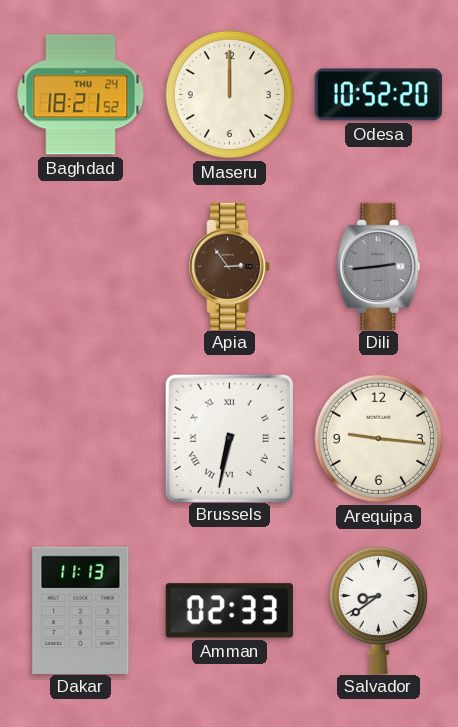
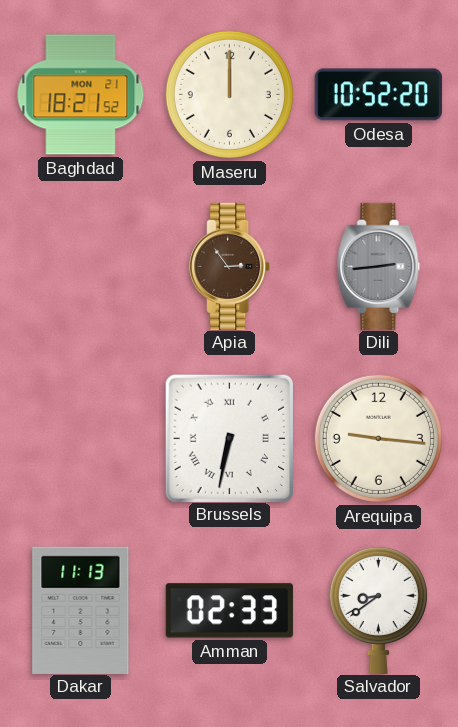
Baghdad date: THU 24 -> MON 21
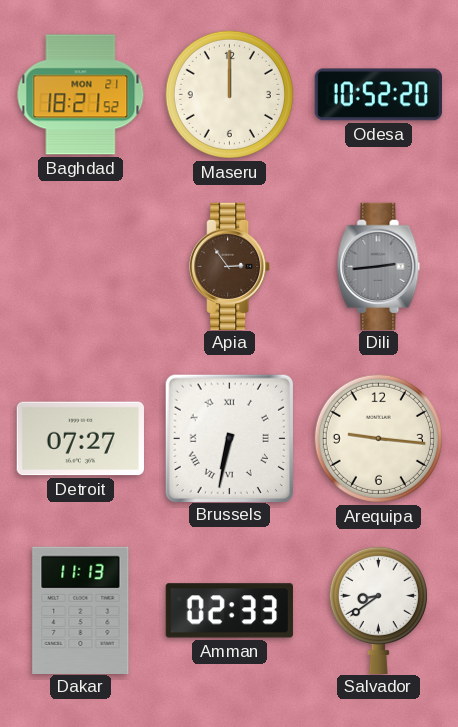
Detroit: none -> 07:27
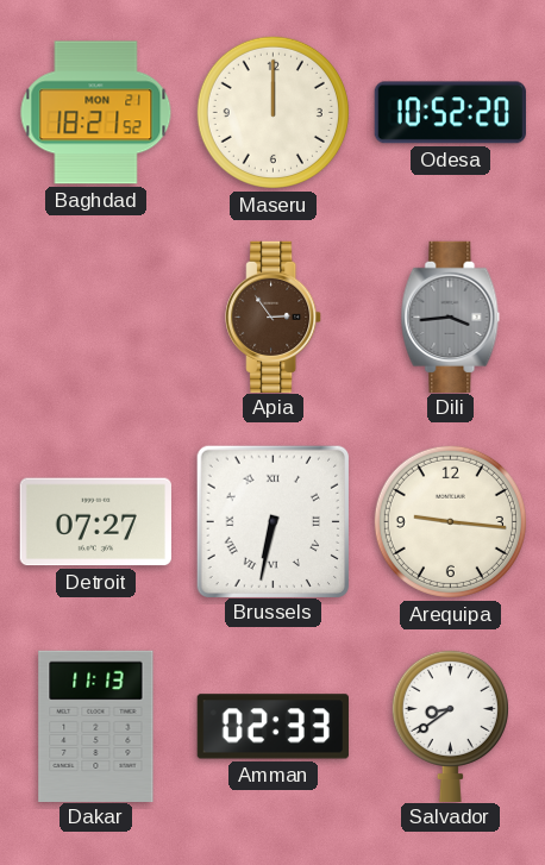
Dili: 2:44 -> 3:44
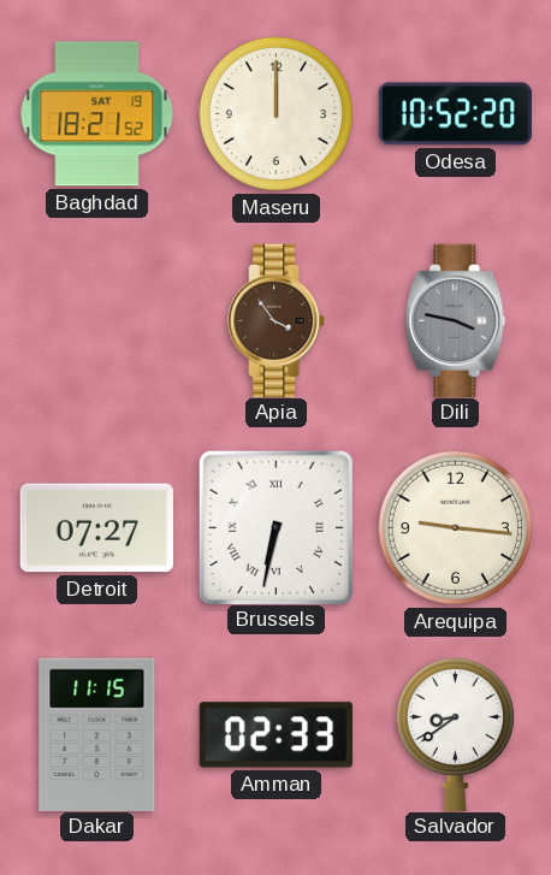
Baghdad date: MON 21 -> SAT 19
Apia: 2:54 -> 3:54
Dili: 3:44 -> 3:47
Dakar: 11:13 -> 11:15
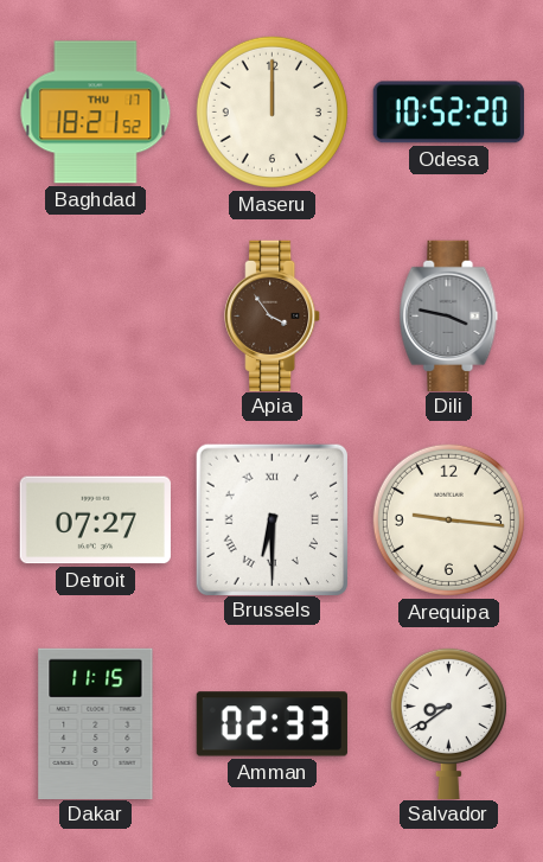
Baghdad date: SAT 19 -> THU 17
Brussels: 6:32 -> 6:30
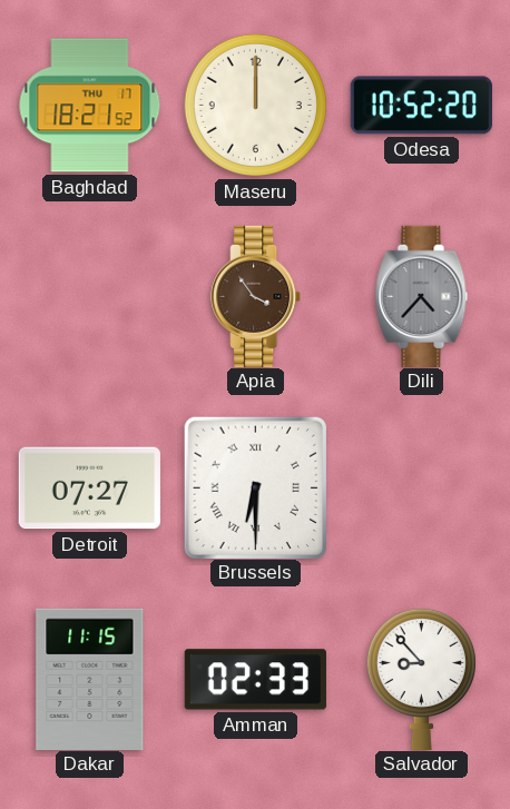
Dili: 3:47 -> 4:37
Arequipa: 9:16 -> none
Salvador: 8:39 -> 8:53
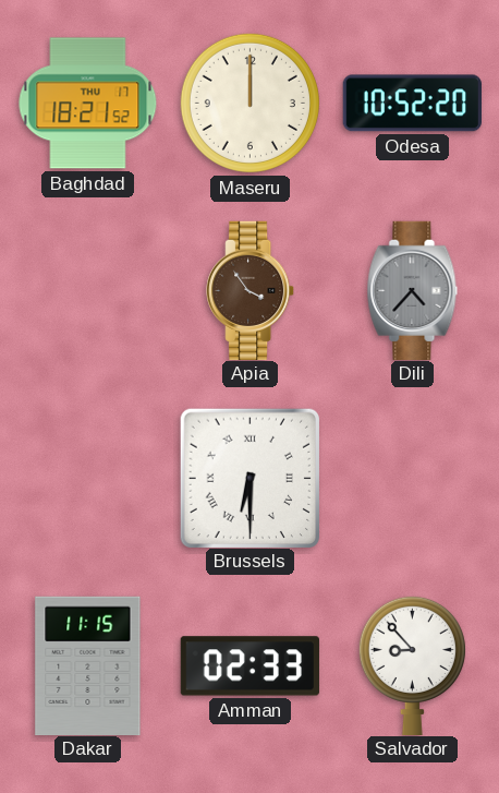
Detroit: 07:27 -> none
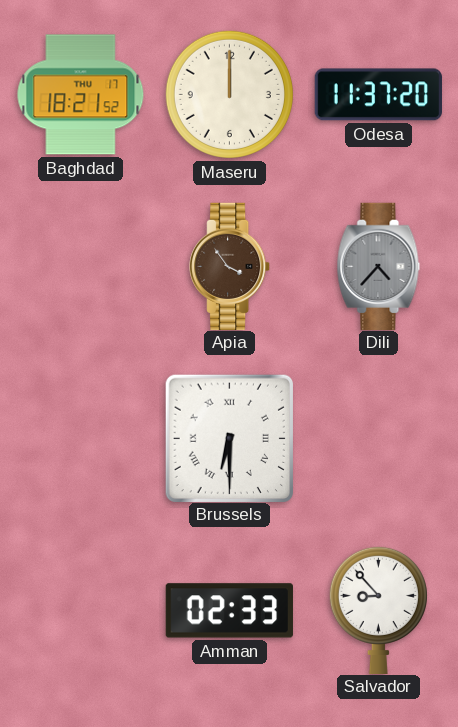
Odesa: 10:52 -> 11:37
Dakar: 11:15 -> none
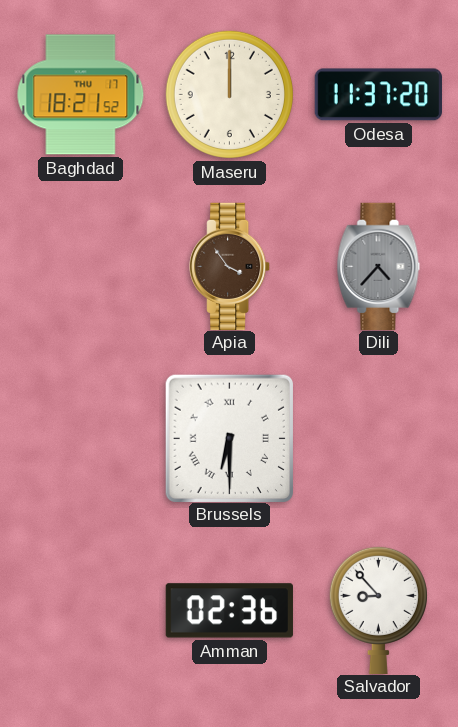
Amman: 02:33 -> 02:36
